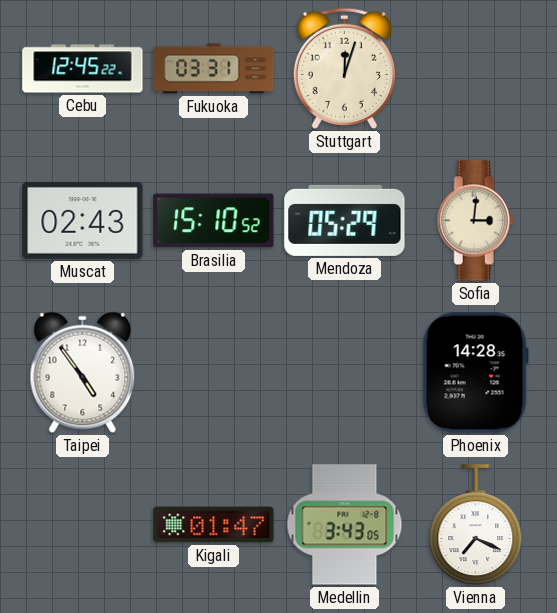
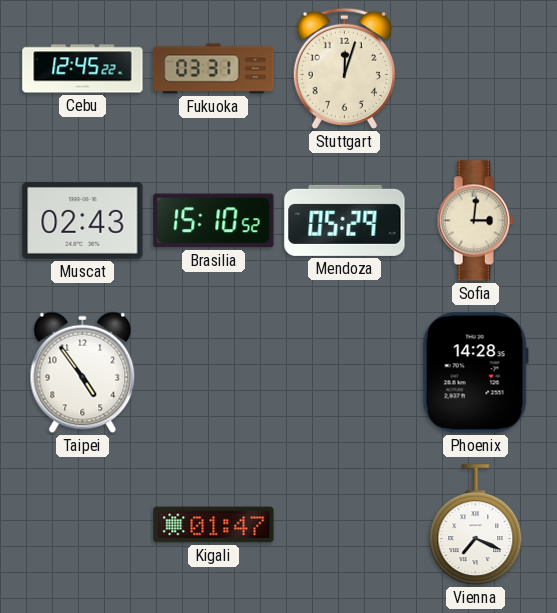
Medellin: 3:43 -> none
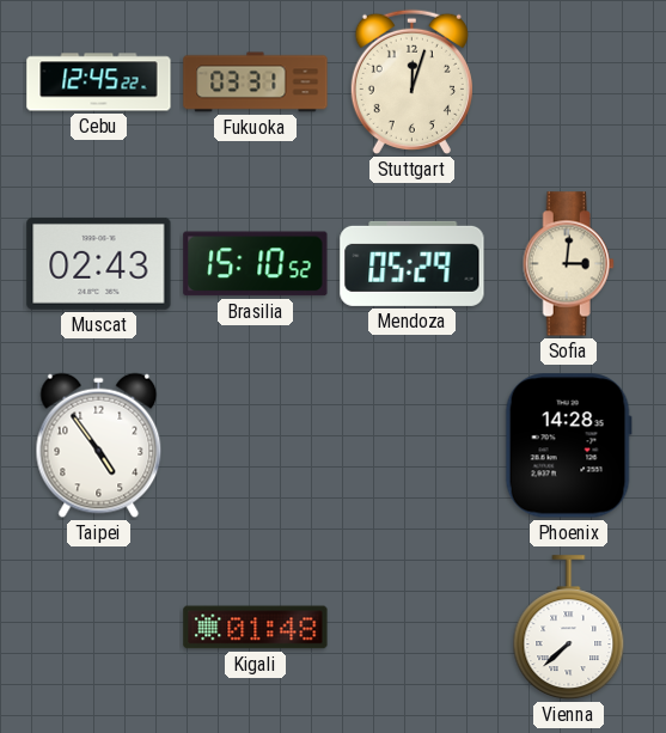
Kigali: 01:47 -> 01:48
Vienna: 7:19 -> 7:38
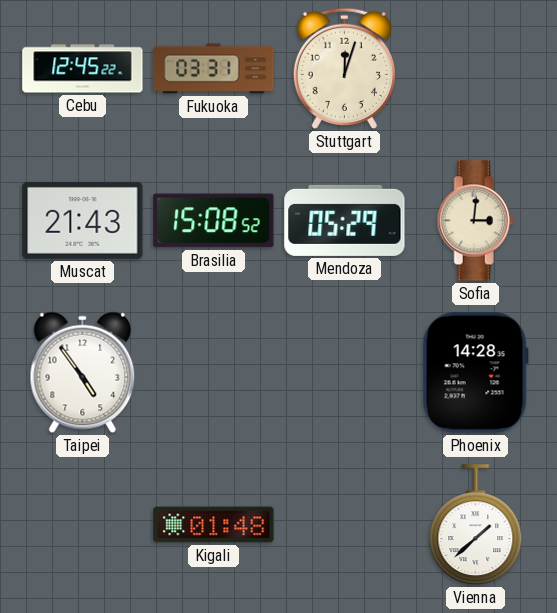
Muscat: 02:43 -> 21:43
Brasilia: 15:10 -> 15:08
Vienna: 7:38 -> 1:38
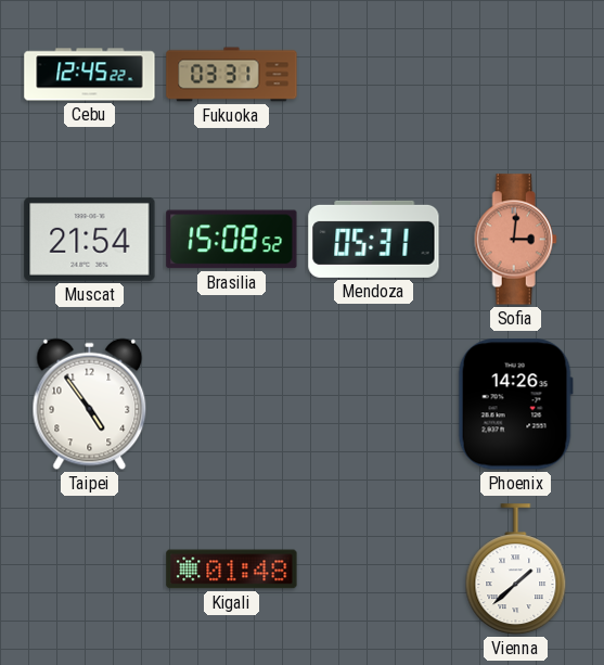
Stuttgart: 12:03 -> none
Muscat: 21:43 -> 21:54
Mendoza: 05:29 -> 05:31
Sofia dial: cream -> salmon
Phoenix: 14:28 -> 14:26
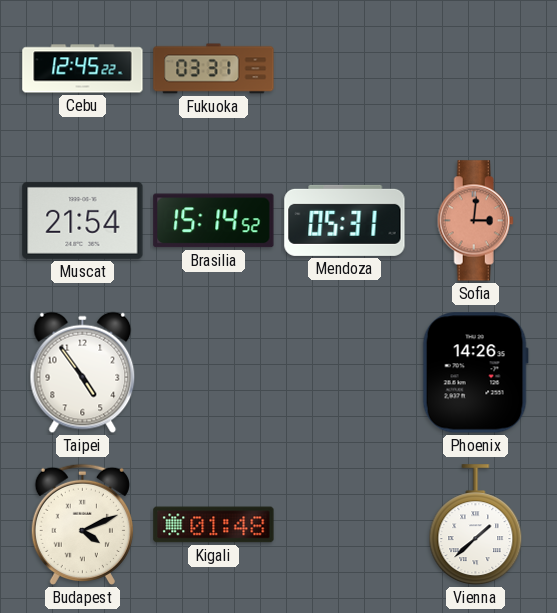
Brasilia: 15:08 -> 15:14
Budapest: none -> 4:11
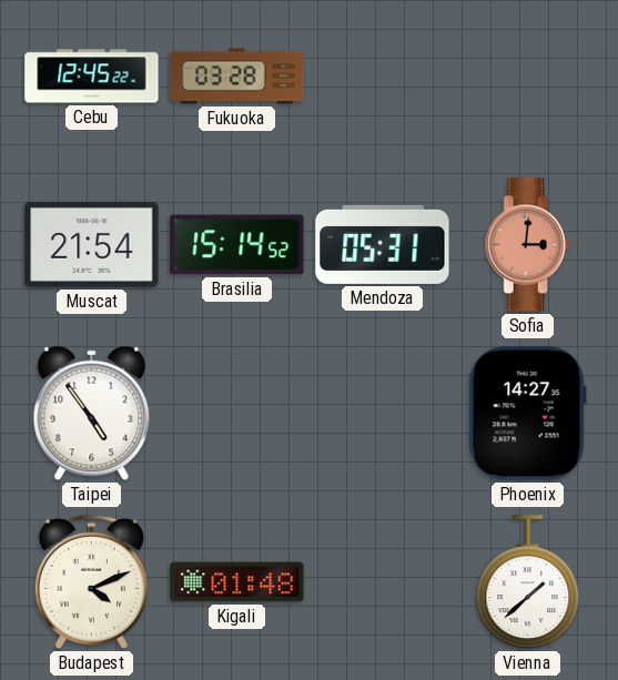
Fukuoka: 03:31 -> 03:28
Phoenix: 14:26 -> 14:27
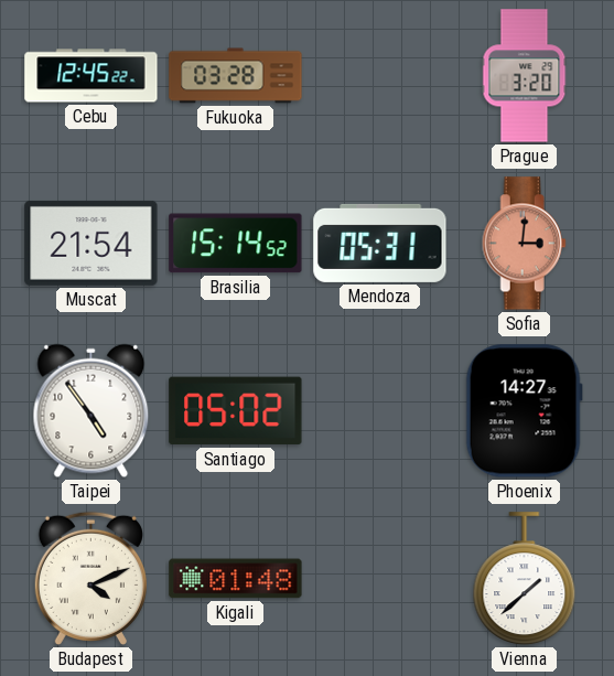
Prague: none -> 3:20
Santiago: none -> 05:02
